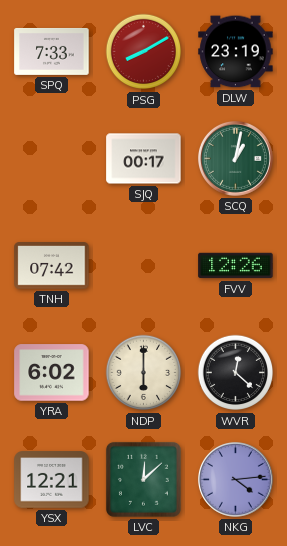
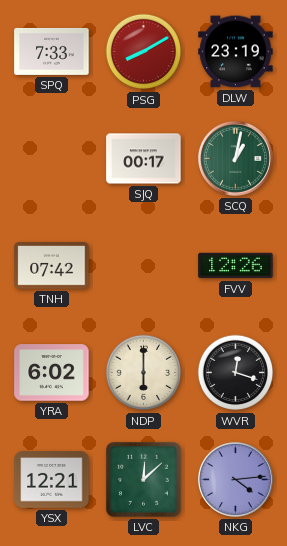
WVR: 12:22 -> 12:18
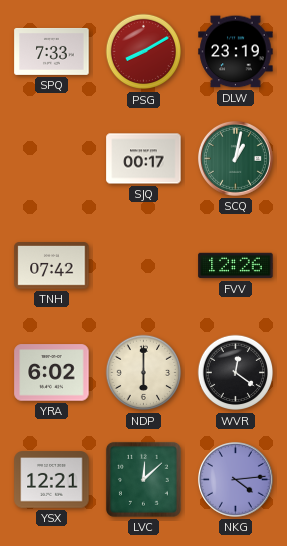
WVR: 12:18 -> 12:21
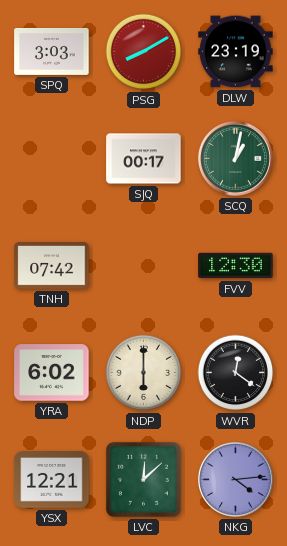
SPQ: 7:33 -> 3:03
FVV: 12:26 -> 12:30
